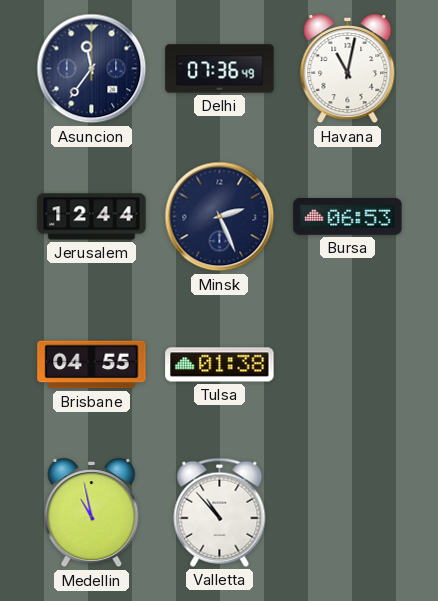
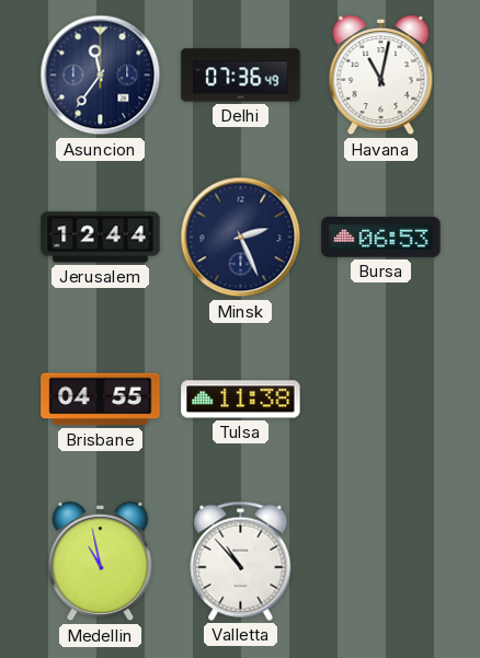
Tulsa: 01:38 -> 11:38
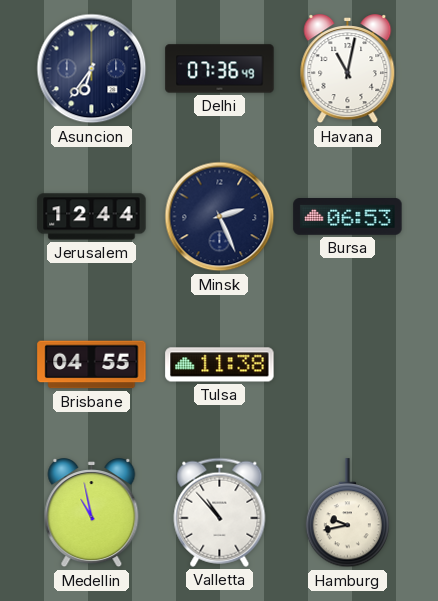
Asuncion: 11:36 -> 6:36
Hamburg: none -> 9:43
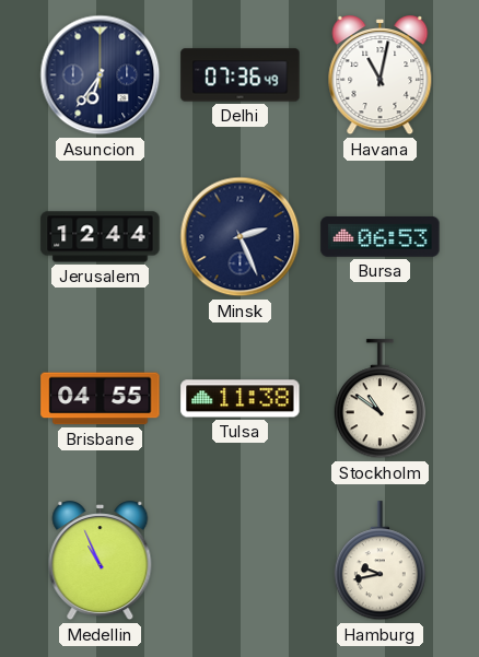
Stockholm: none -> 10:51
Medellin: 10:58 -> 10:56
Valletta: 10:53 -> none
